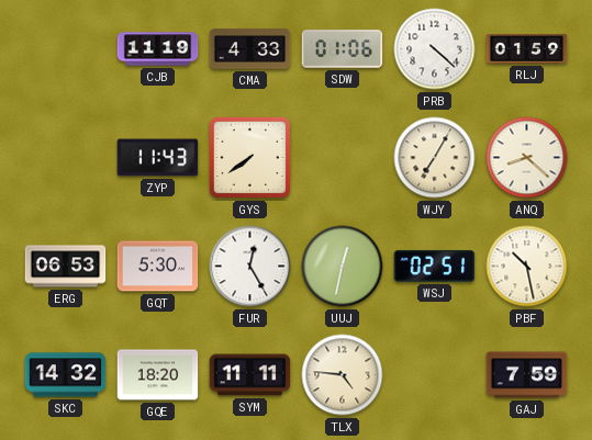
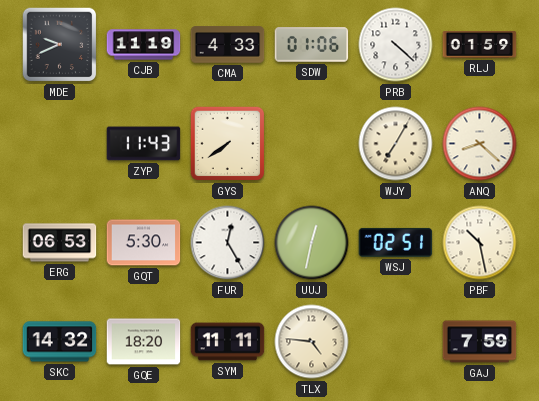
MDE: none -> 9:41
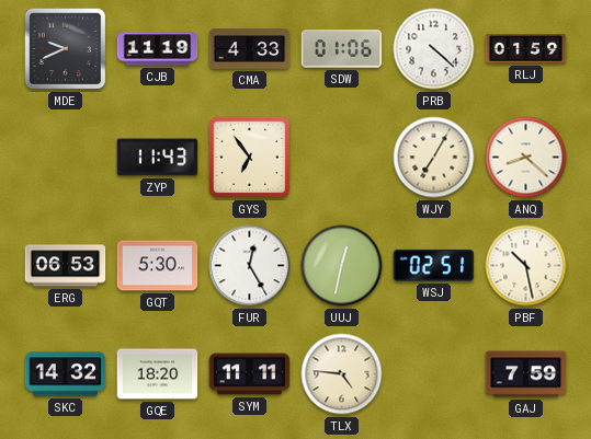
GYS: 7:39 -> 6:54
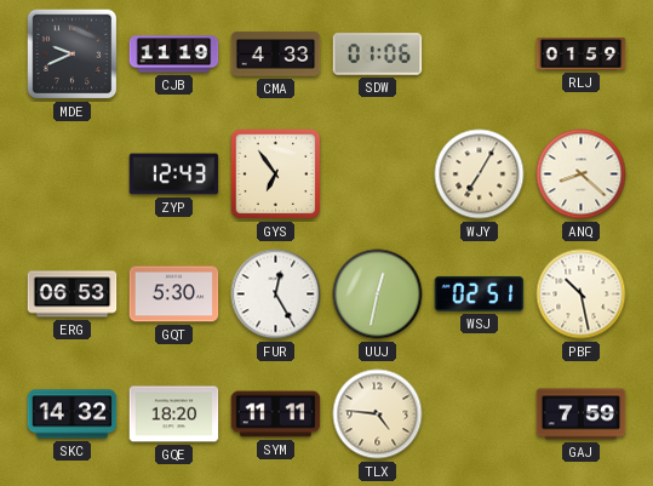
PRB: 4:22 -> none
ZYP: 11:43 -> 12:43
